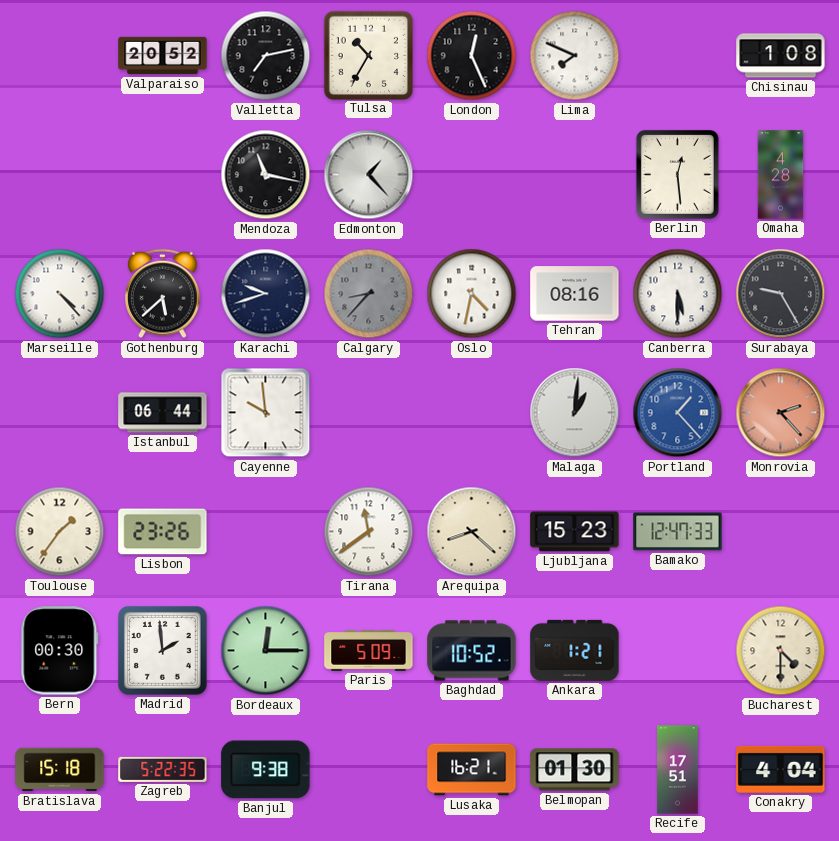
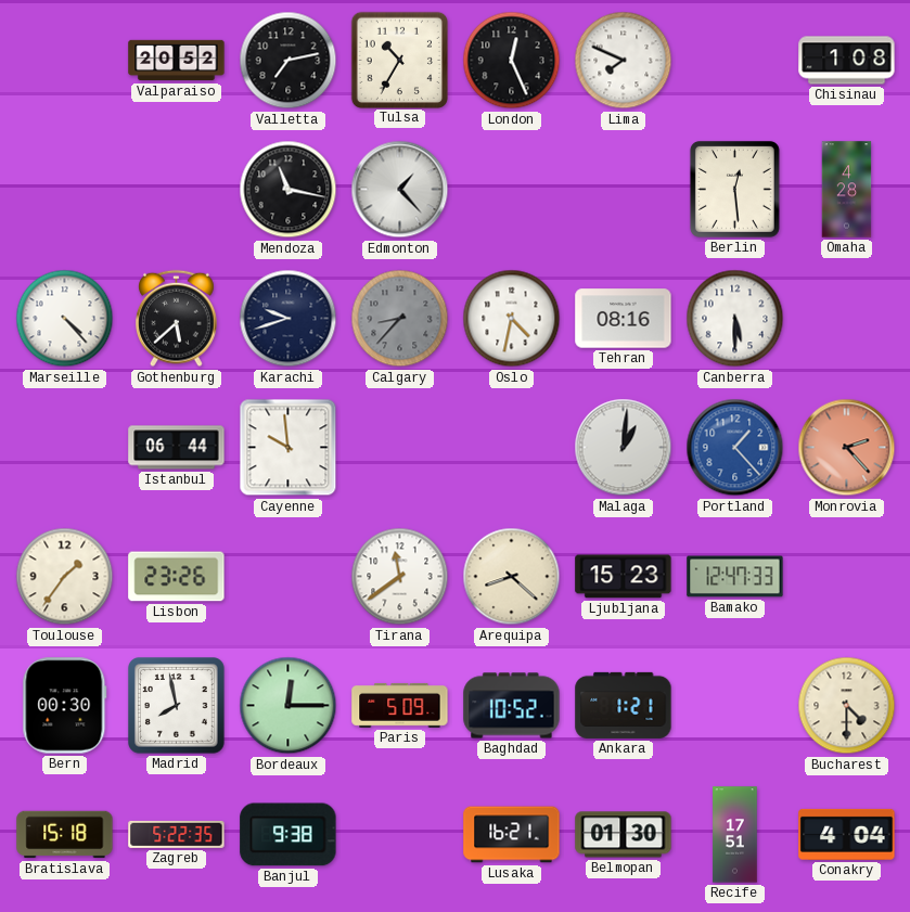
Surabaya: 9:25 -> none
Madrid: 1:59 -> 7:58
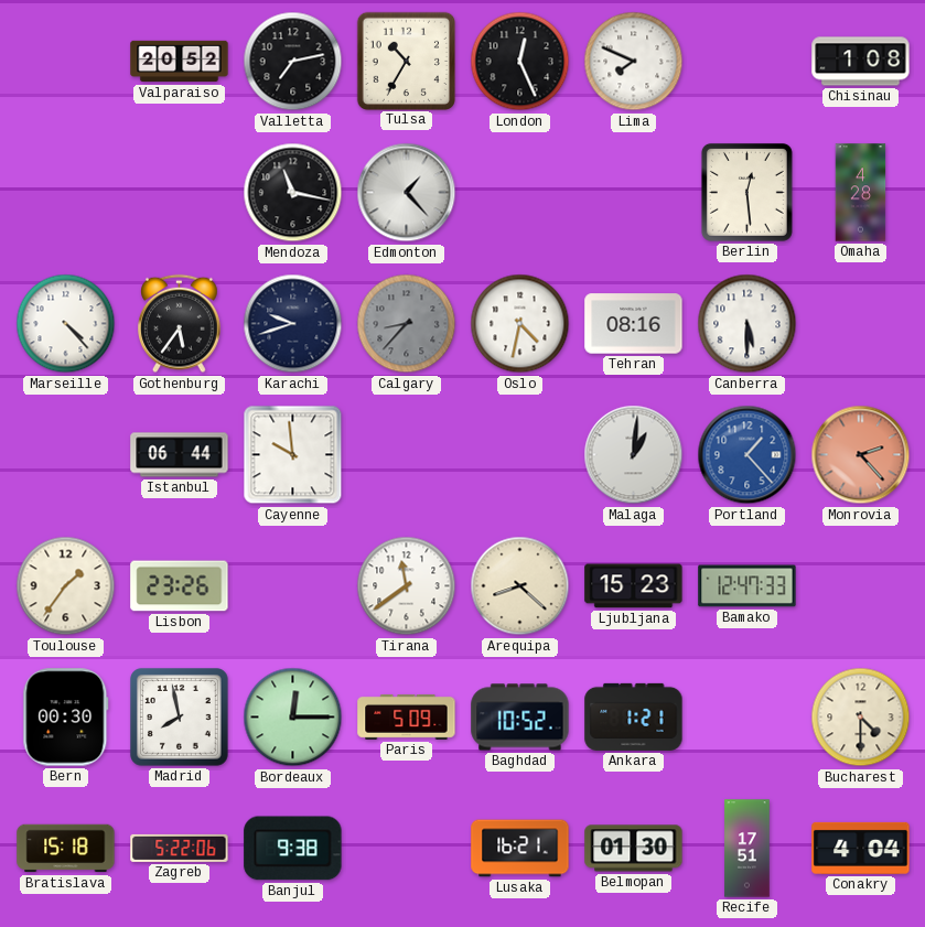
Gothenburg: 5:38 -> 5:36
Zagreb: 5:22:35 -> 5:22:06
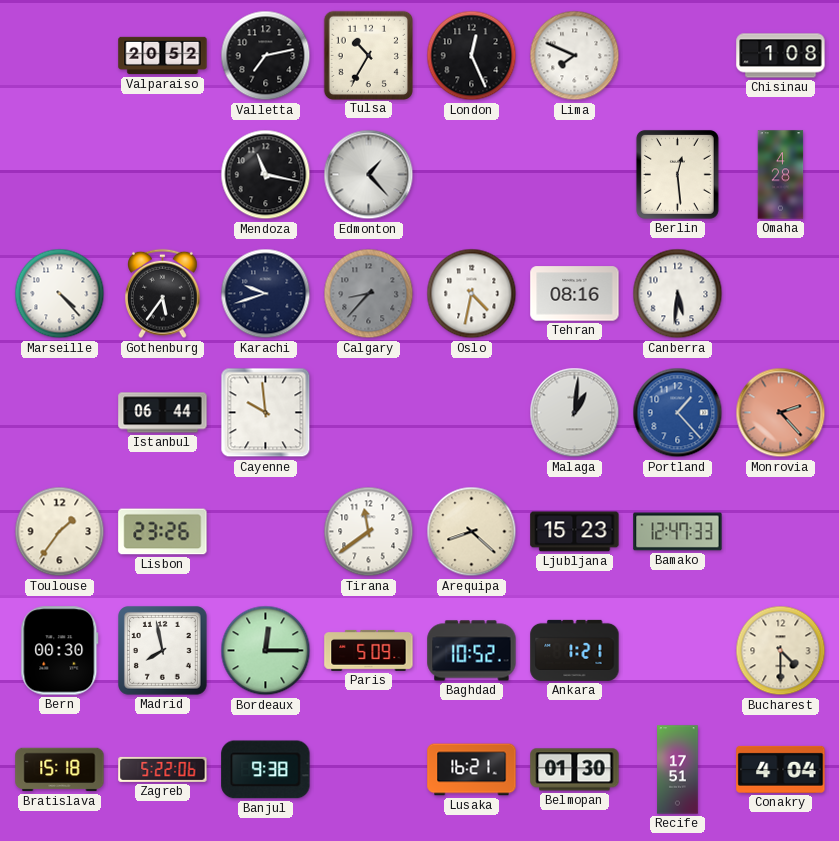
Canberra: 5:30 -> 5:31
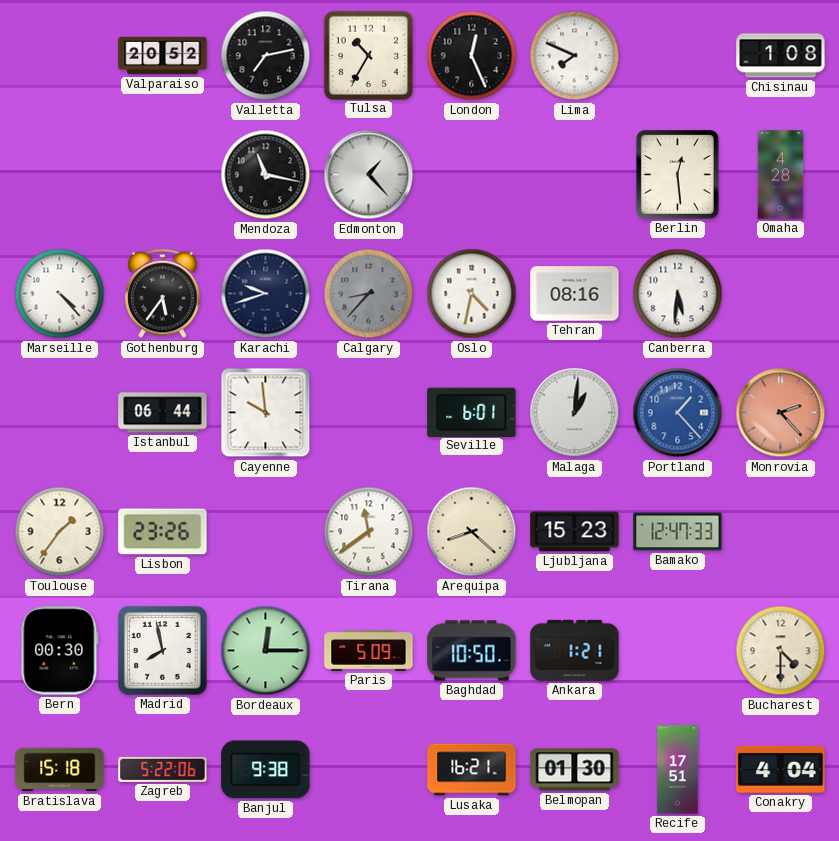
Seville: none -> 6:01
Baghdad: 10:52 -> 10:50
